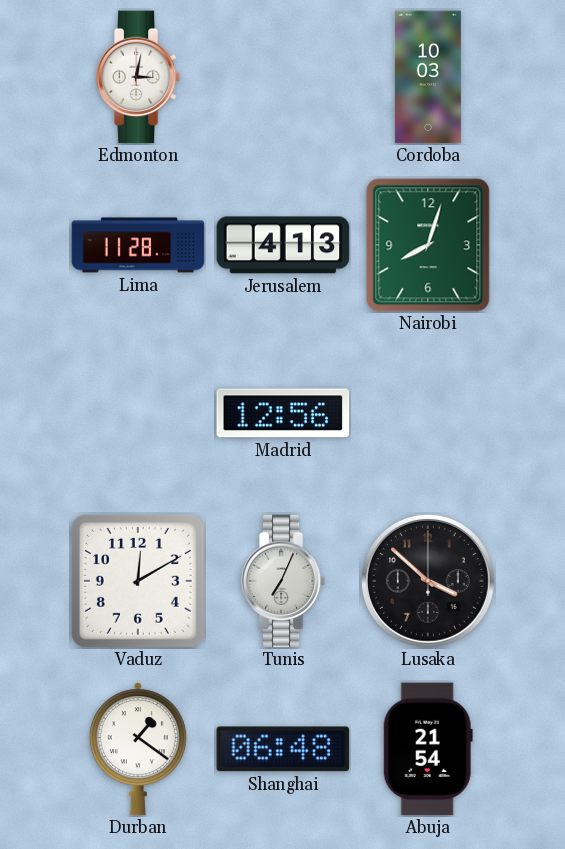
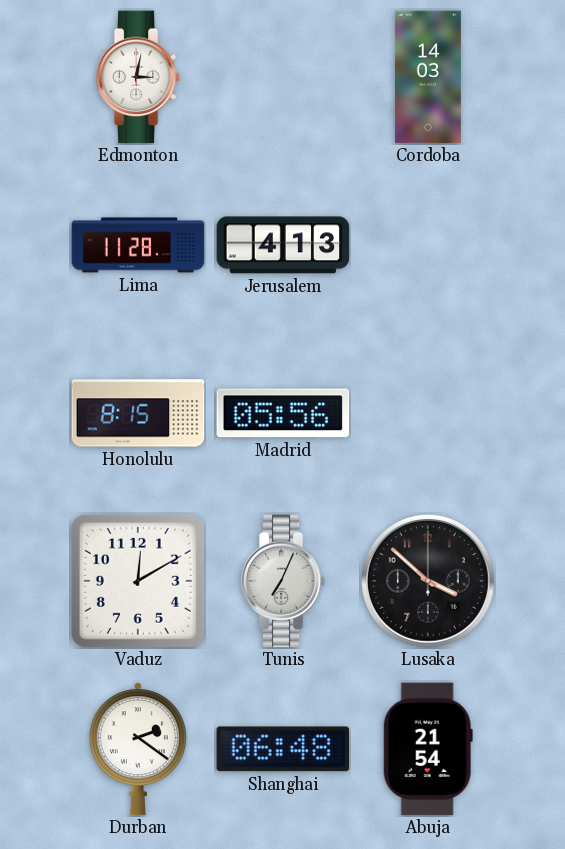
Cordoba: 10:03 -> 14:03
Nairobi: 8:03 -> none
Honolulu: none -> 8:15
Madrid: 12:56 -> 05:56
Durban: 1:21 -> 2:21
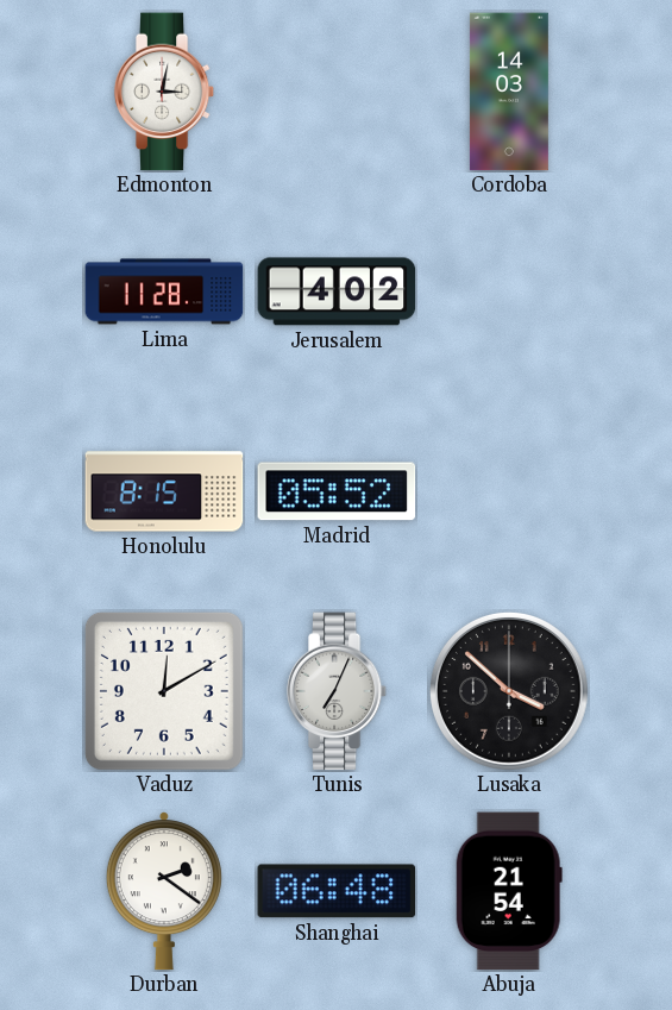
Jerusalem: 4:13 -> 4:02
Madrid: 05:56 -> 05:52
